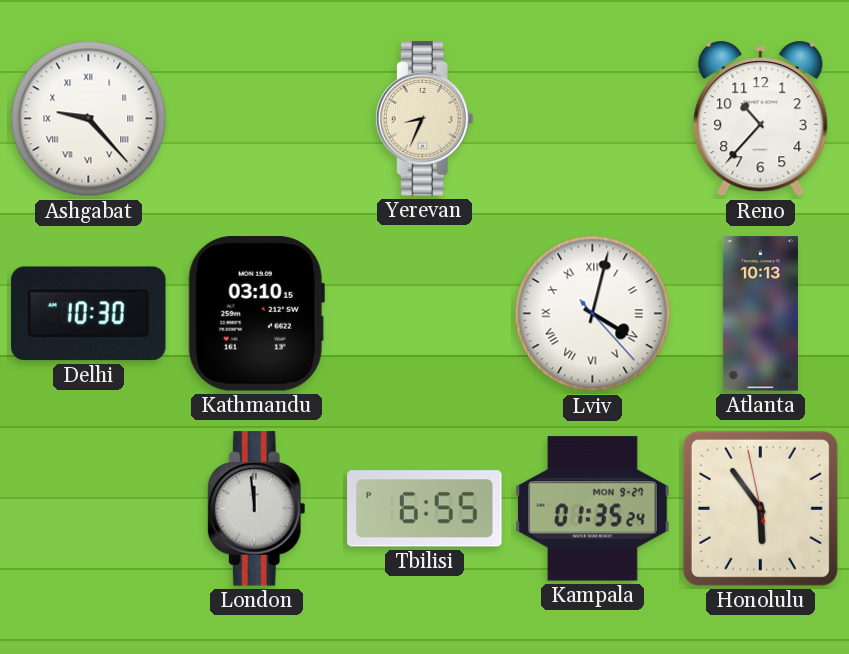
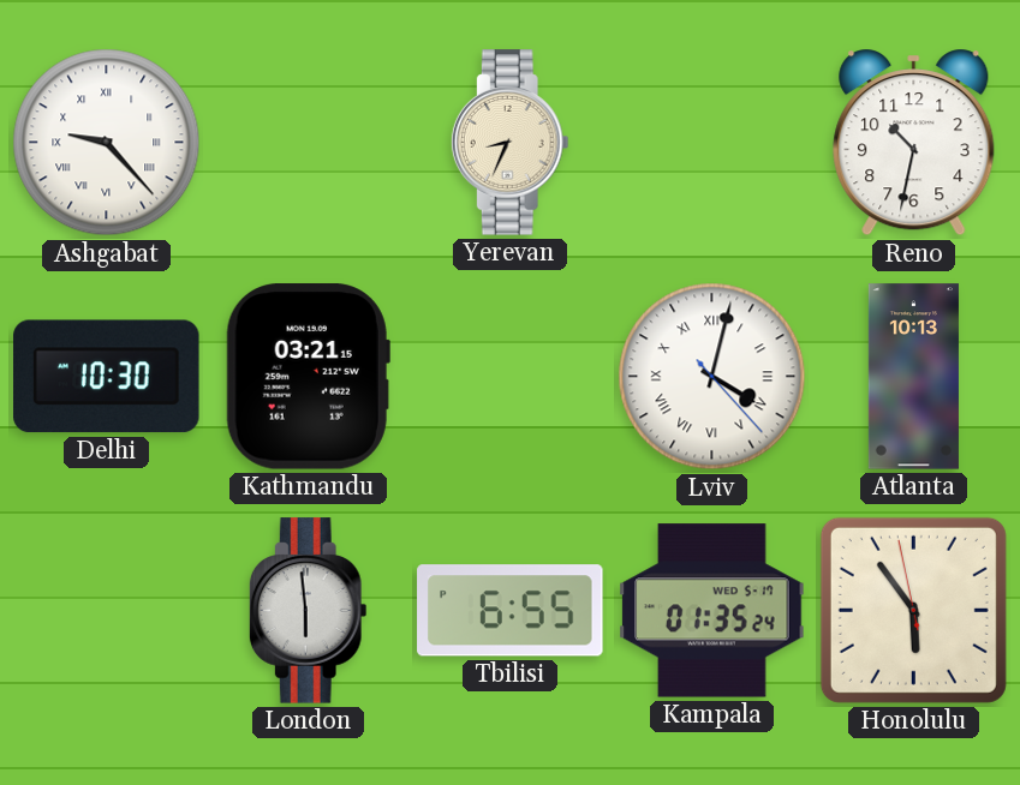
Reno: 10:37 -> 10:32
Kathmandu: 03:10 -> 03:21
London: 11:59 -> 5:59
Kampala date: MON 9-27 -> WED 5-17
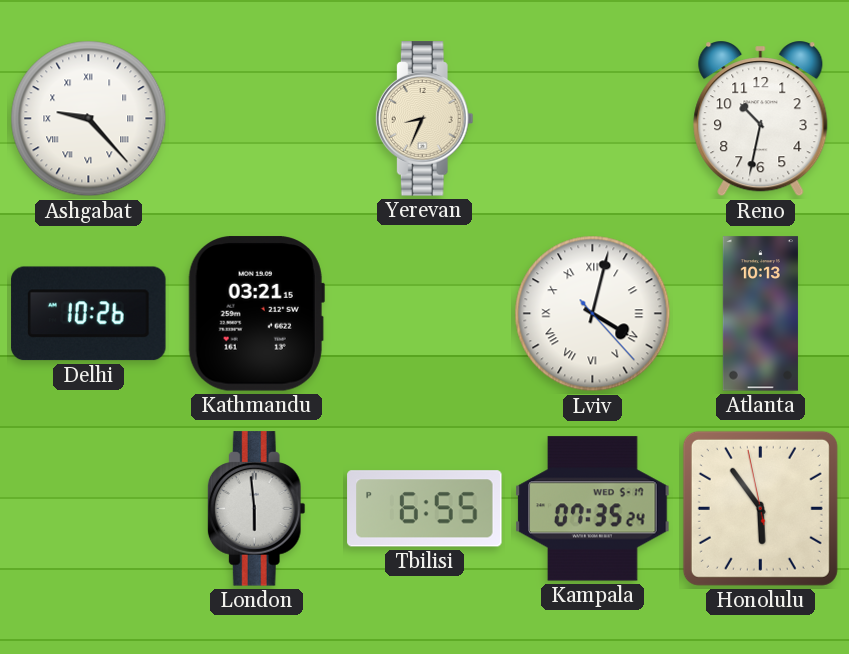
Delhi: 10:30 -> 10:26
Kampala: 01:35 -> 07:35
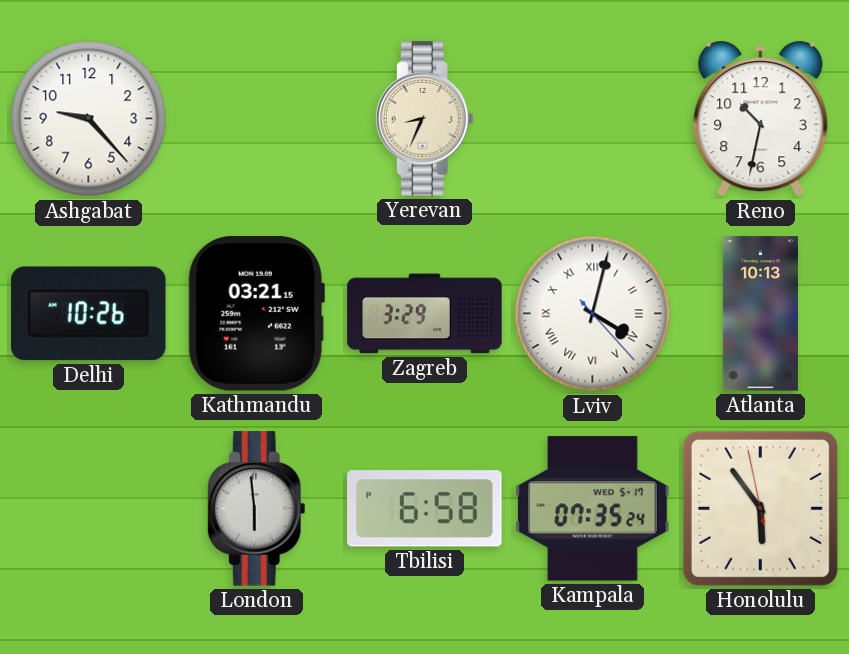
Ashgabat numerals: Roman -> Arabic
Zagreb: none -> 3:29
Tbilisi: 6:55 -> 6:58
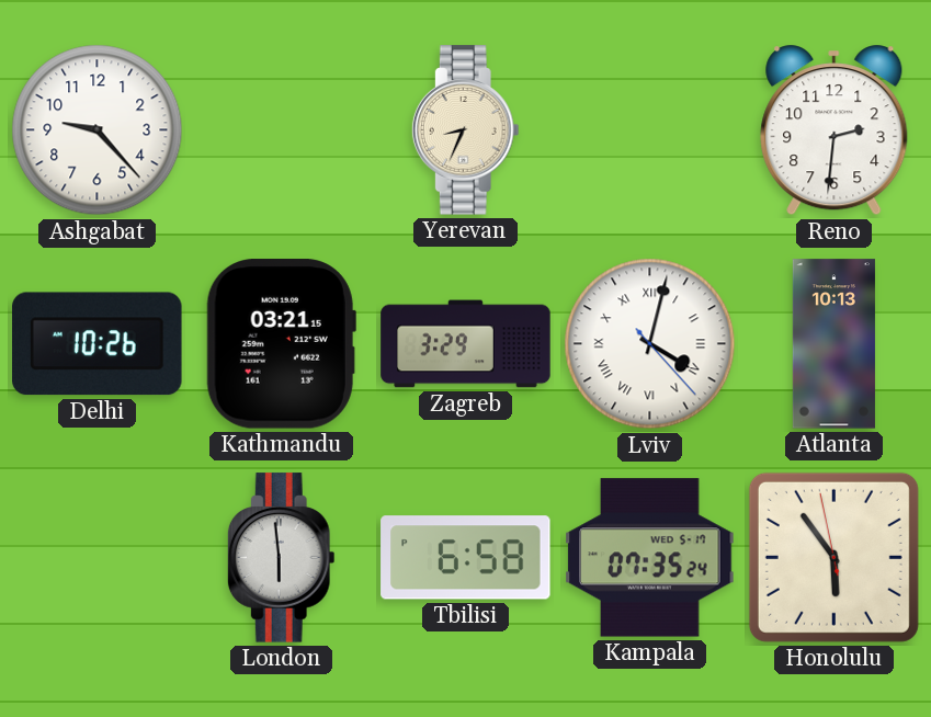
Reno: 10:32 -> 2:31
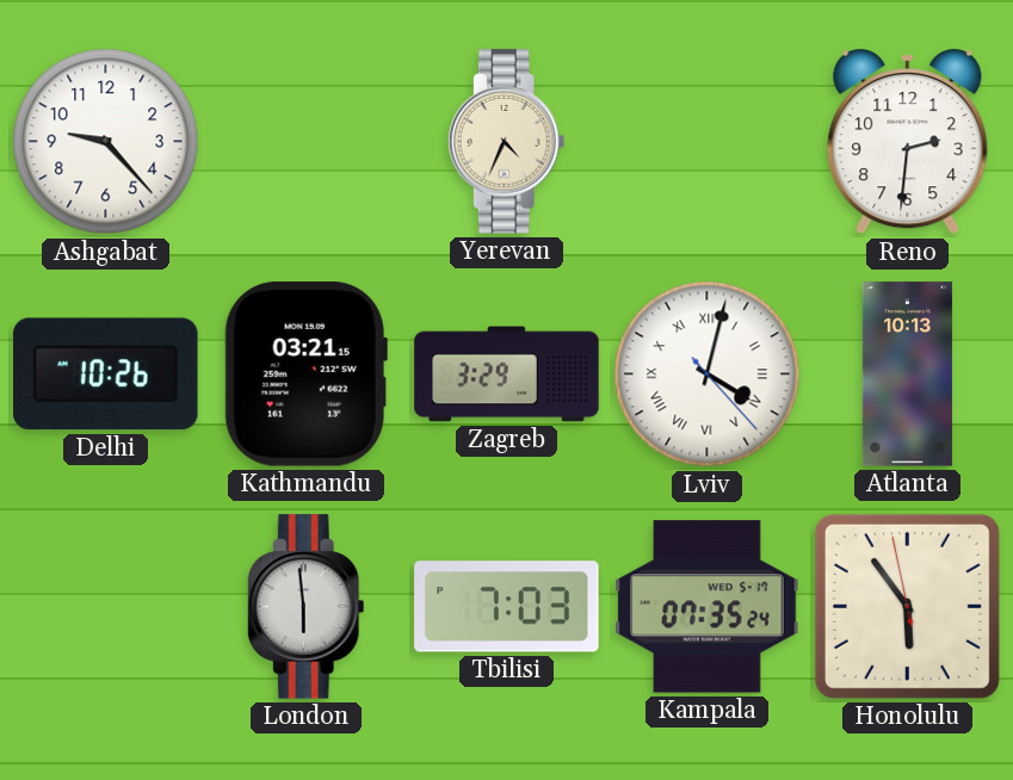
Yerevan: 8:34 -> 4:34
Tbilisi: 6:58 -> 7:03
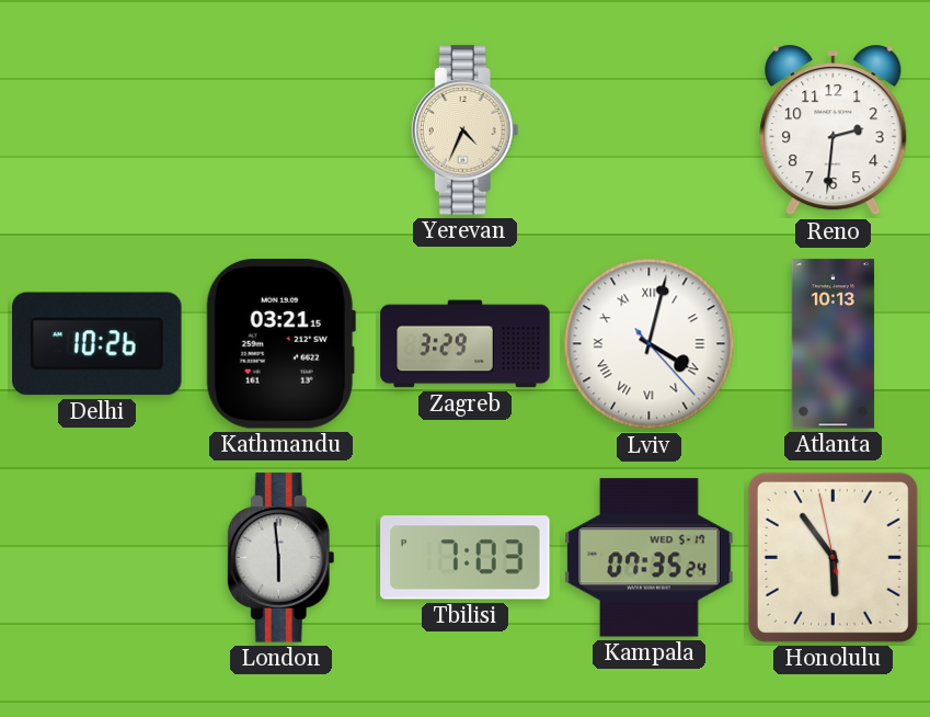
Ashgabat: 9:23 -> none
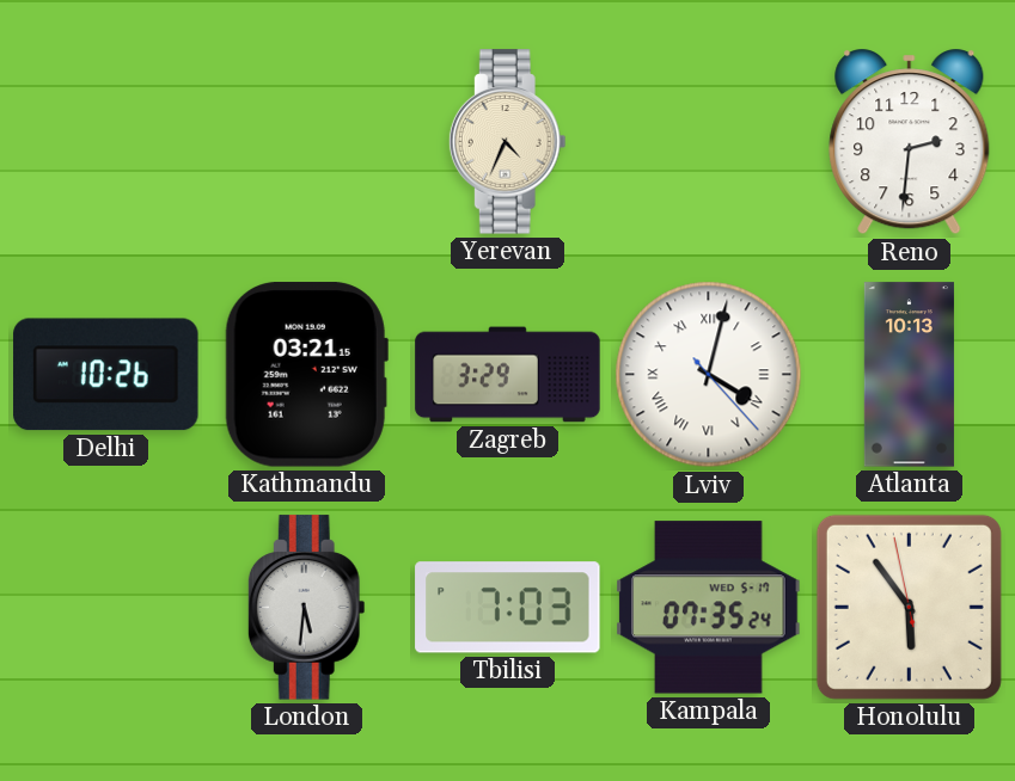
London: 5:59 -> 5:31
